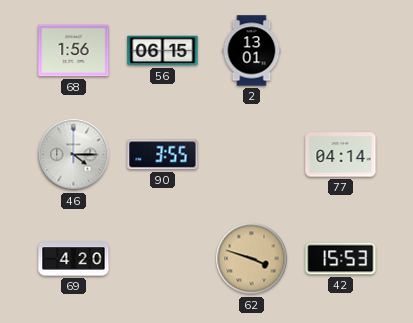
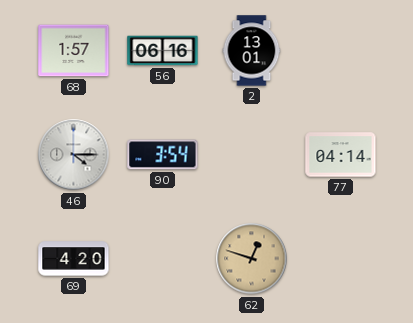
68: 1:56 -> 1:57
56: 06:15 -> 06:16
90: 3:55 -> 3:54
62: 3:48 -> 12:48
42: 15:53 -> none
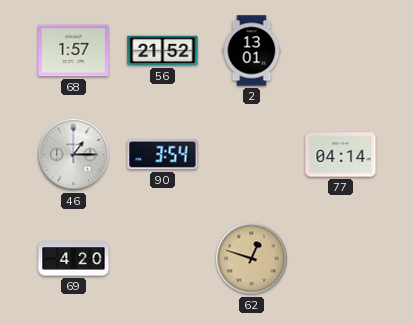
56: 06:16 -> 21:52
46: 4:15 -> 1:15
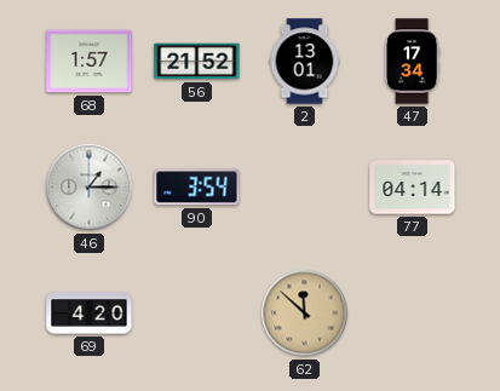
47: none -> 17:34
62: 12:48 -> 11:52
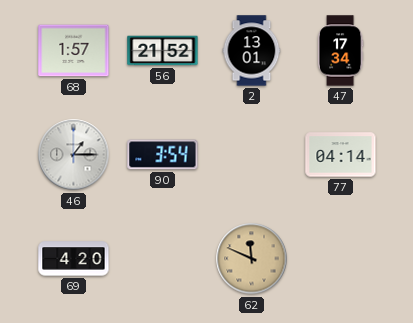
62: 11:52 -> 11:49
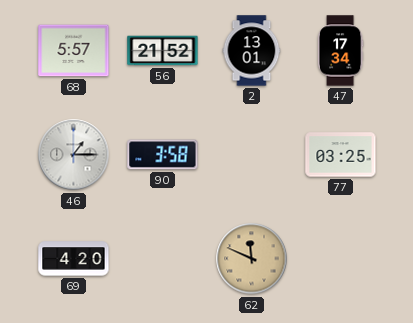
68: 1:57 -> 5:57
90: 3:54 -> 3:58
77: 04:14 -> 03:25
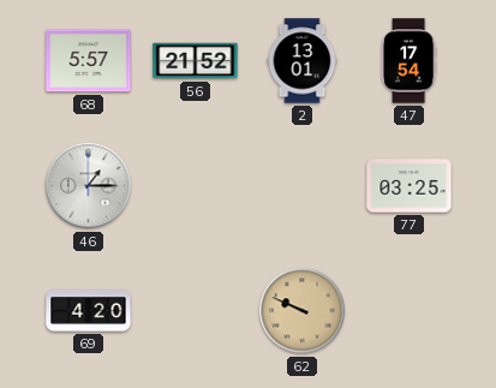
47: 17:34 -> 17:54
90: 3:58 -> none
62: 11:49 -> 9:49
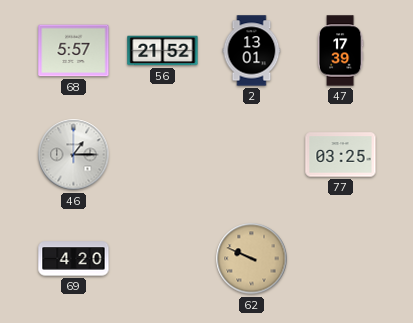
47: 17:54 -> 17:39
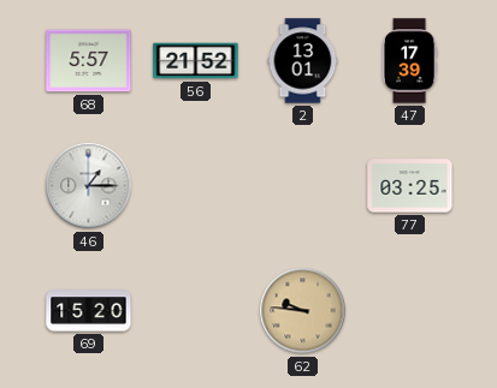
69: 4:20 -> 15:20
62: 9:49 -> 9:46
